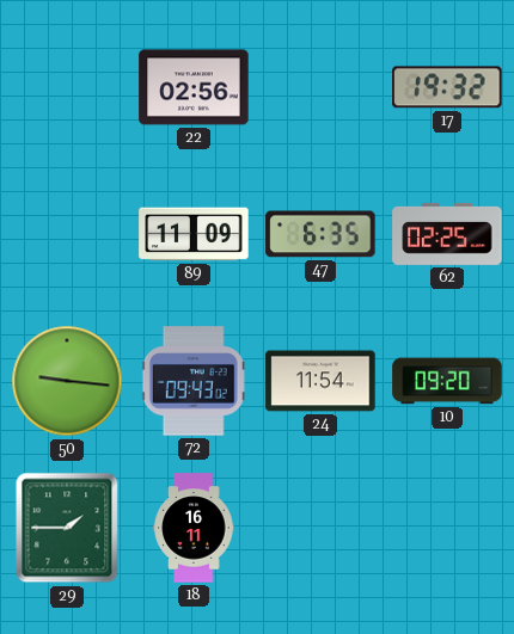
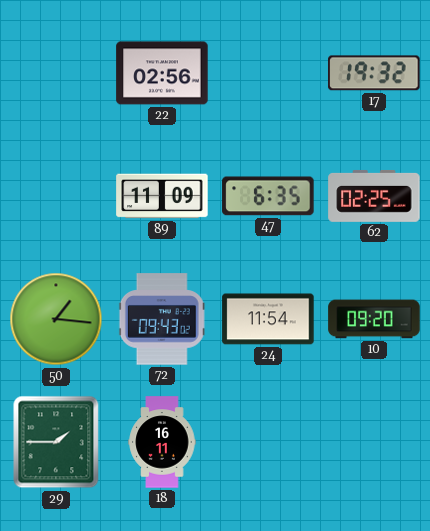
50: 9:16 -> 1:16
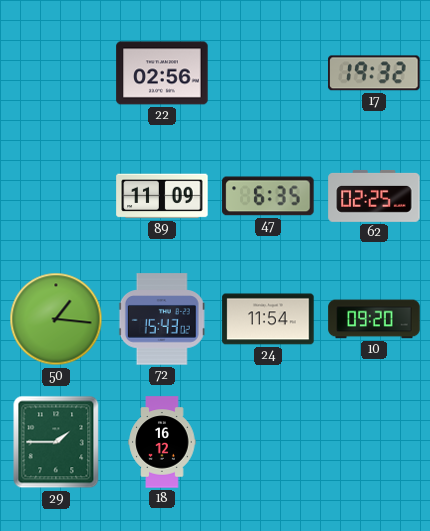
72: 09:43 -> 15:43
18: 16:11 -> 16:12
